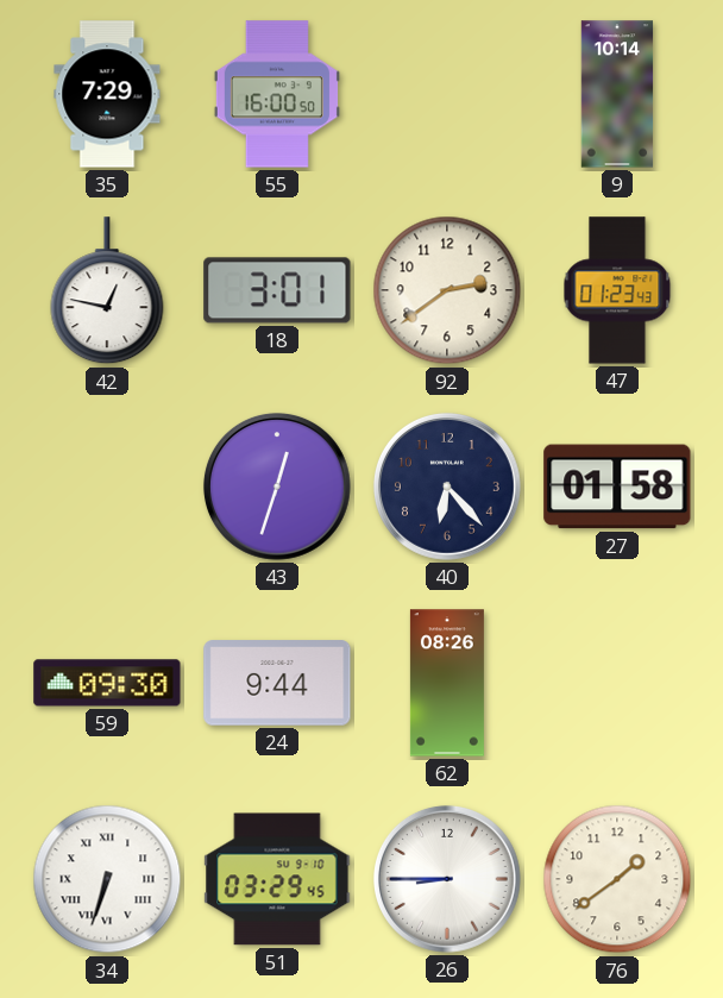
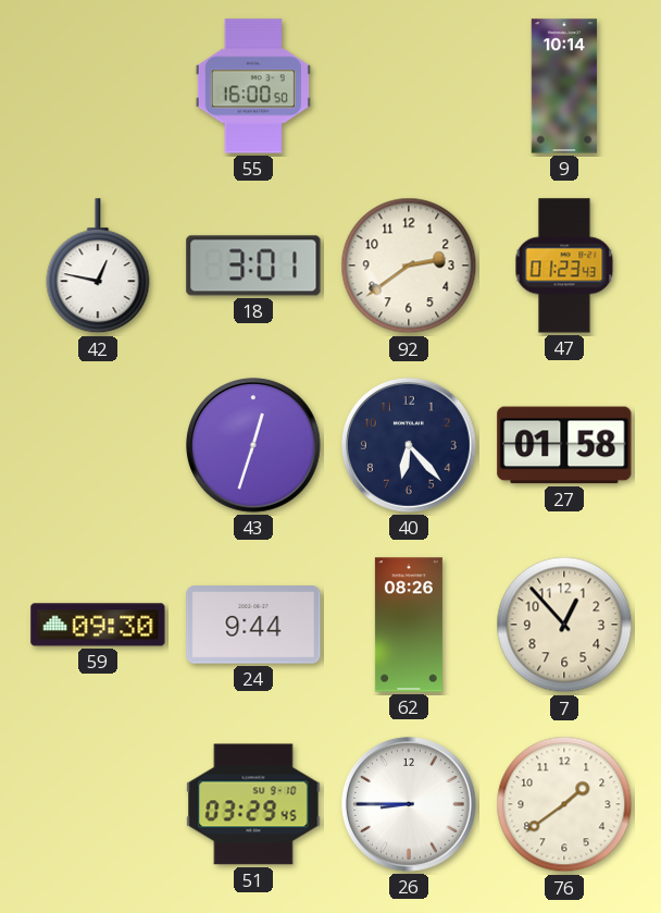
35: 7:29 -> none
7: none -> 12:53
34: 6:33 -> none
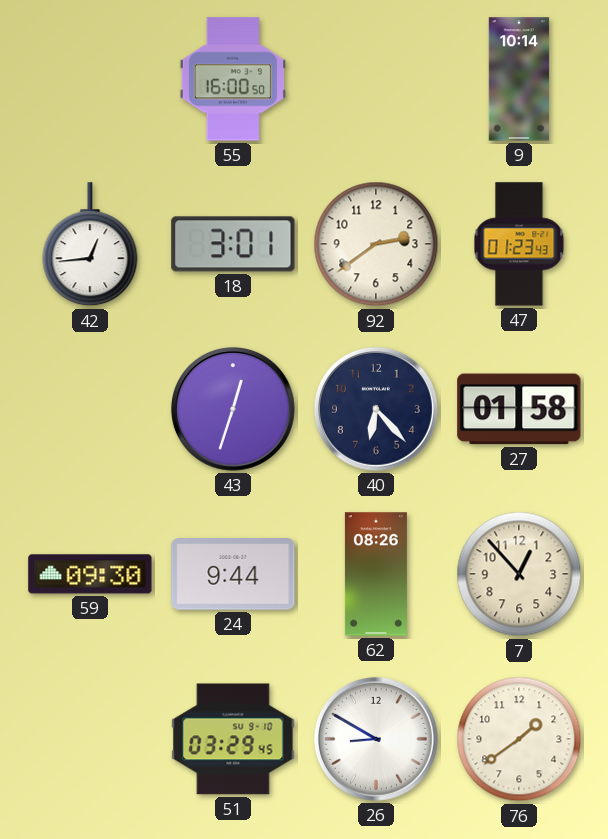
42: 12:47 -> 12:44
26: 8:45 -> 8:50
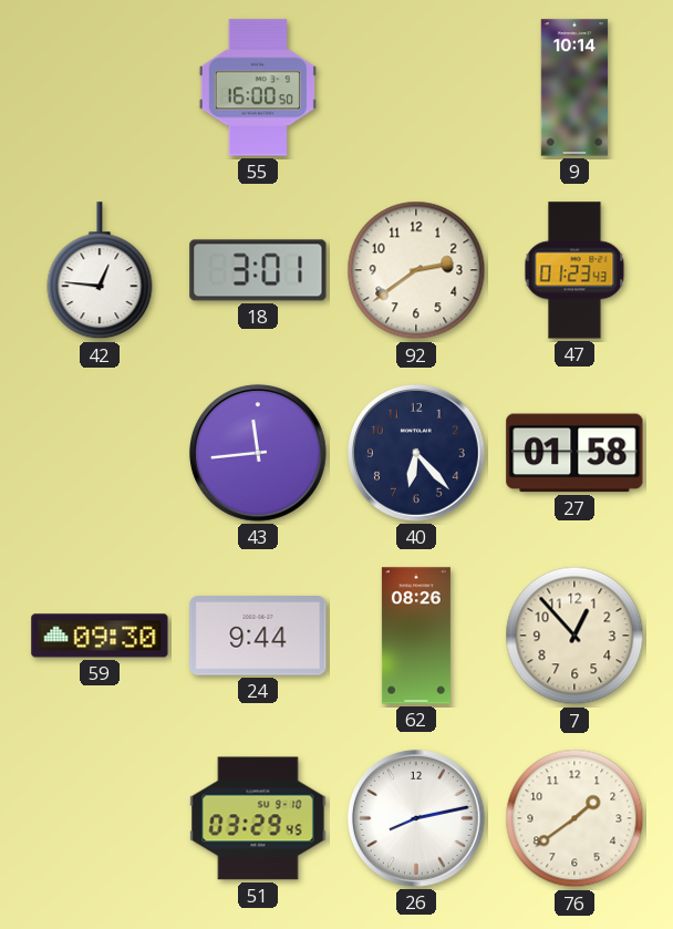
42: 12:44 -> 12:46
43: 12:33 -> 11:44
26: 8:50 -> 8:13
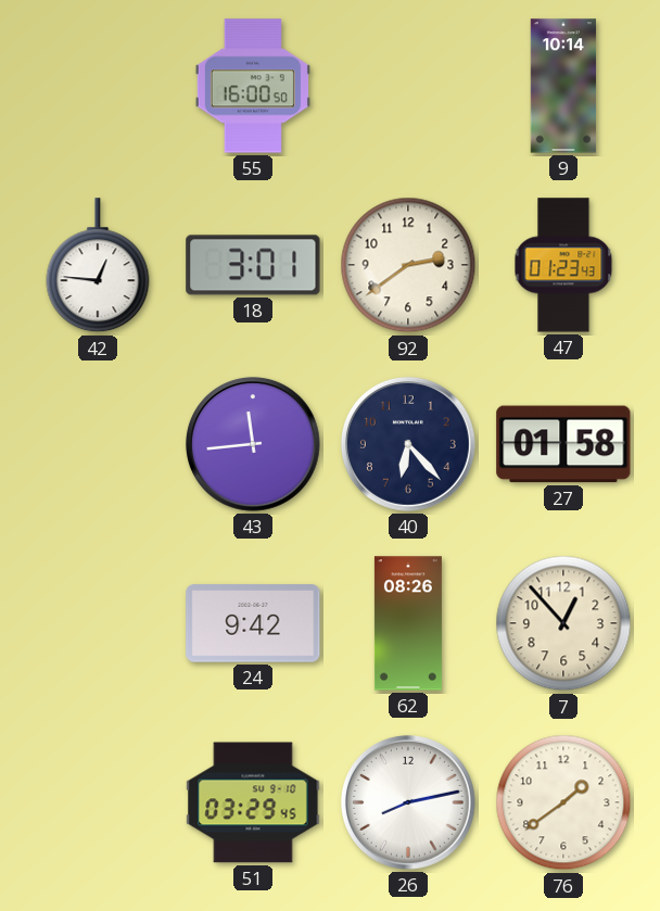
59: 09:30 -> none
24: 9:44 -> 9:42
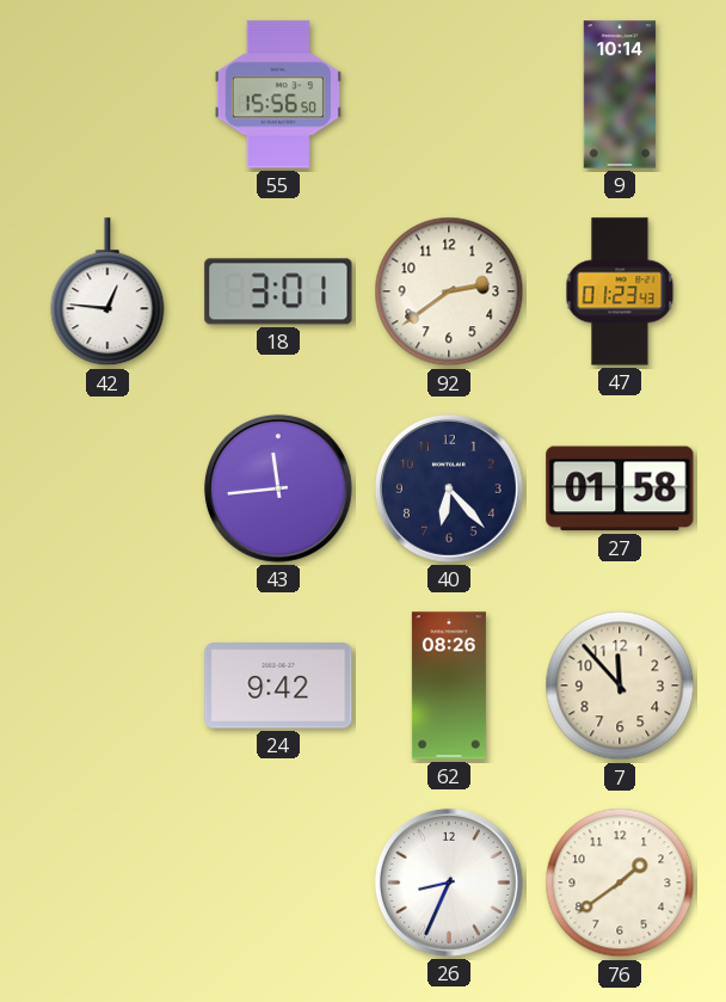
55: 16:00 -> 15:56
7: 12:53 -> 11:53
51: 03:29 -> none
26: 8:13 -> 8:34
